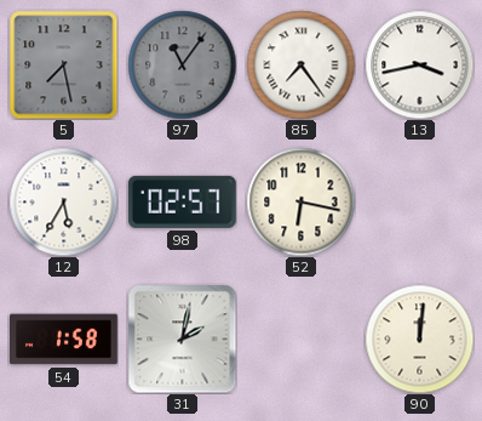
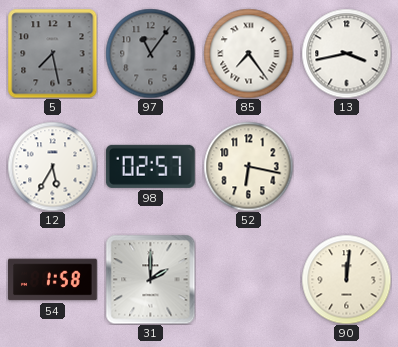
31: 2:02 -> 2:00
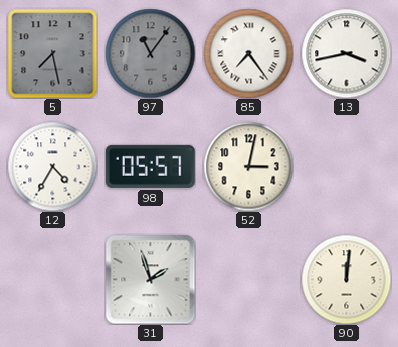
12: 5:35 -> 4:35
98: 02:57 -> 05:57
52: 6:17 -> 3:02
54: 1:58 -> none
31: 2:00 -> 1:57
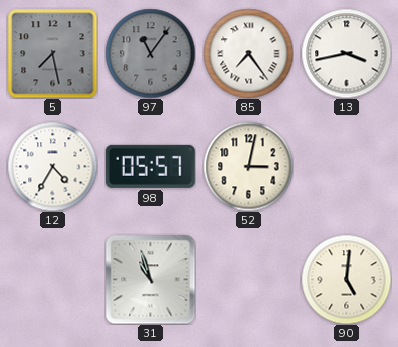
31: 1:57 -> 10:57
90: 12:01 -> 5:01
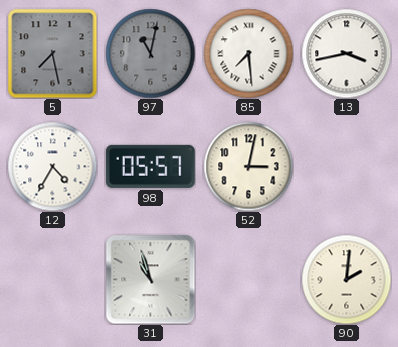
97: 11:06 -> 11:02
85: 7:24 -> 7:29
90: 5:01 -> 2:01
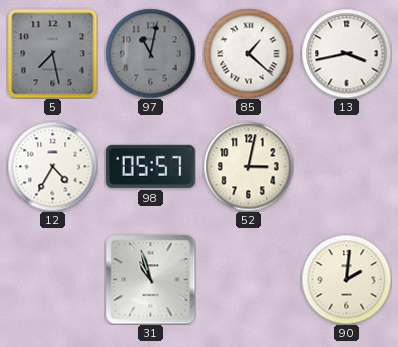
85: 7:29 -> 1:22
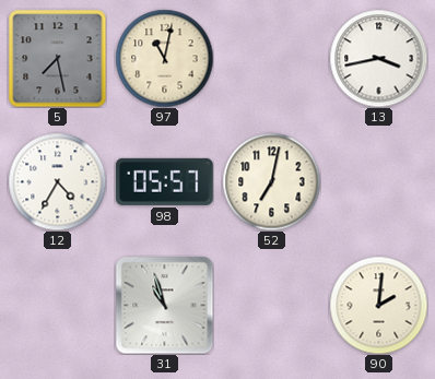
97 dial: grey -> cream
85: 1:22 -> none
52: 3:02 -> 7:02
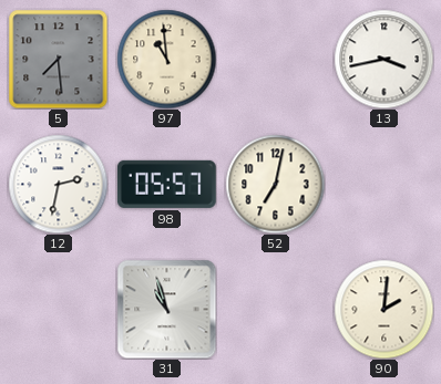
5: 7:28 -> 7:29
97: 11:02 -> 10:59
12: 4:35 -> 2:32
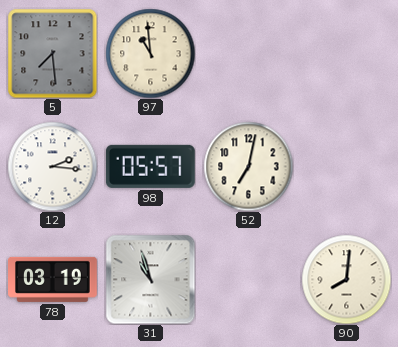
13: 3:43 -> none
12: 2:32 -> 2:16
78: none -> 03:19
90: 2:01 -> 8:01
